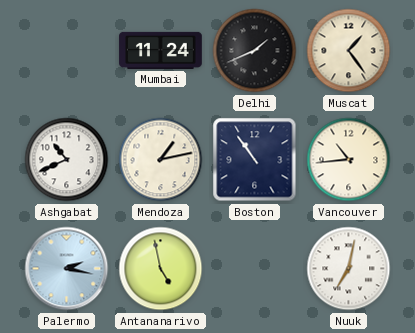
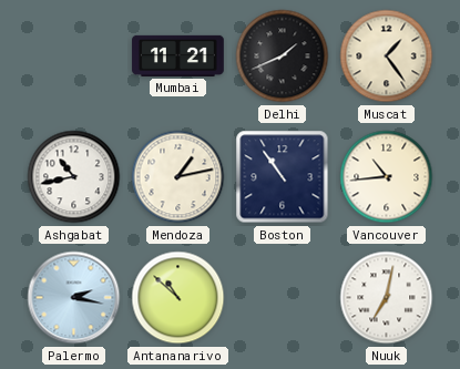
Mumbai: 11:24 -> 11:21
Ashgabat: 10:41 -> 10:43
Antananarivo: 4:58 -> 10:52
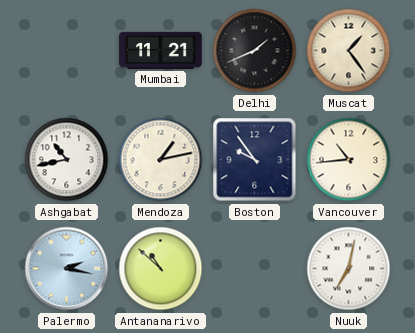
Boston: 10:54 -> 9:54
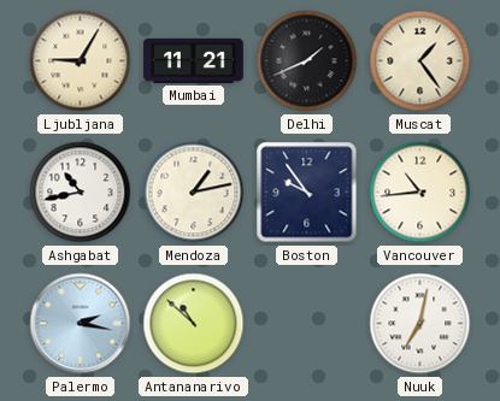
Ljubljana: none -> 9:05
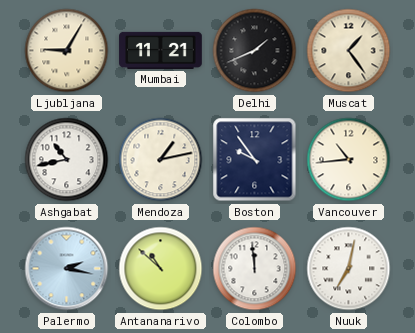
Colombo: none -> 11:59
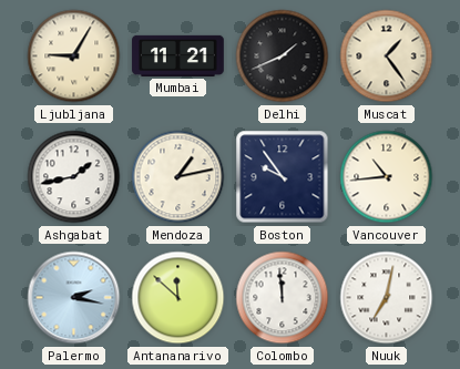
Ashgabat: 10:43 -> 1:43
Antananarivo: 10:52 -> 11:52
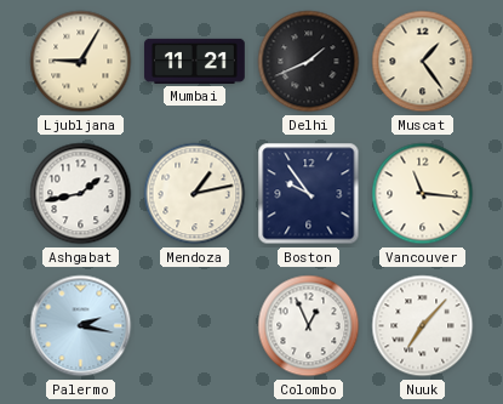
Vancouver: 10:44 -> 11:16
Antananarivo: 11:52 -> none
Colombo: 11:59 -> 12:56
Nuuk: 7:02 -> 7:07
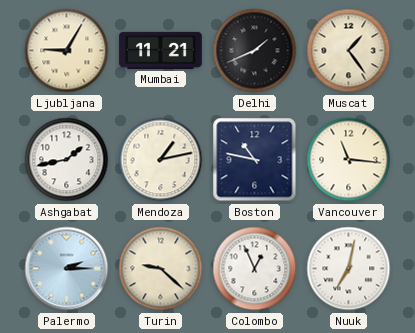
Boston: 9:54 -> 10:47
Palermo: 2:17 -> 2:15
Turin: none -> 9:22
Nuuk: 7:07 -> 7:02
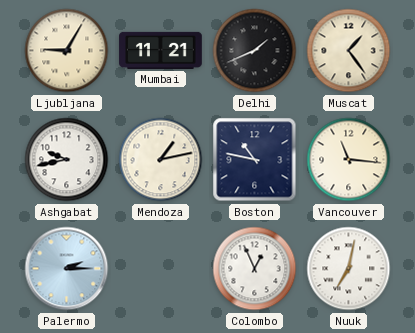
Ashgabat: 1:43 -> 9:43
Turin: 9:22 -> none
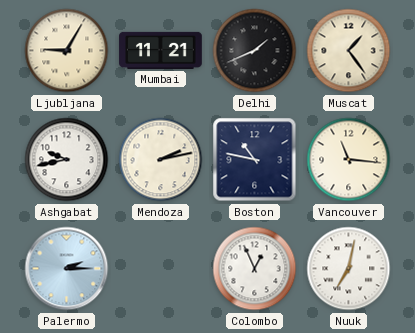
Mendoza: 1:13 -> 2:13
